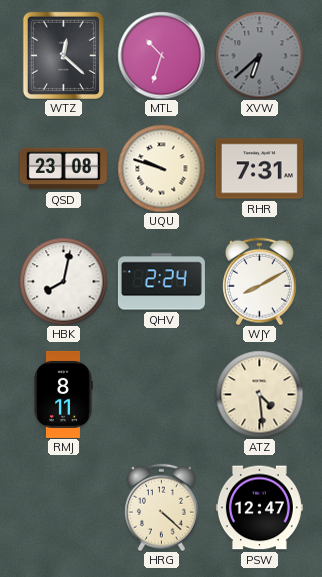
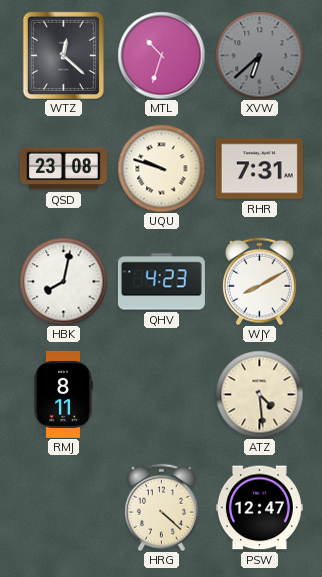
QHV: 2:24 -> 4:23
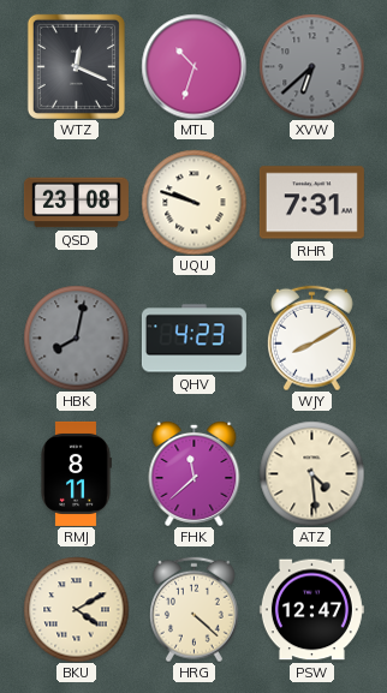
WTZ: 12:22 -> 12:19
HBK dial: white -> grey
FHK: none -> 11:38
BKU: none -> 4:10
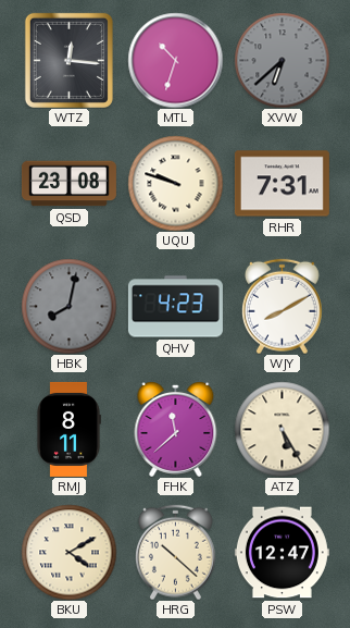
WTZ: 12:19 -> 12:16
ATZ: 4:29 -> 5:25
HRG: 4:22 -> 10:22
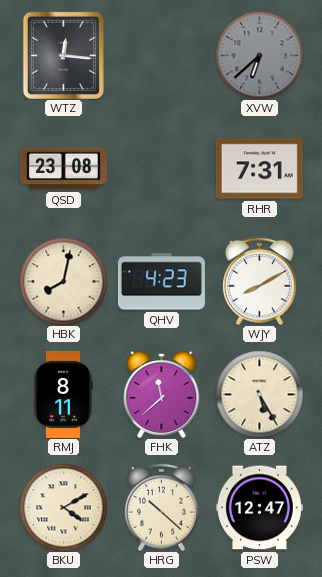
MTL: 10:33 -> none
UQU: 9:48 -> none
HBK dial: grey -> cream
